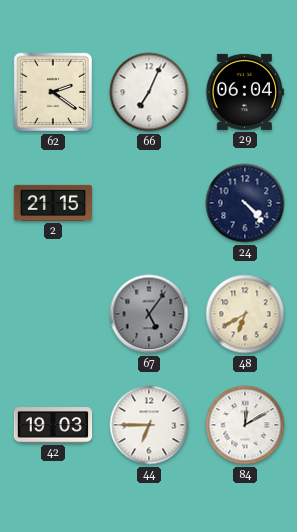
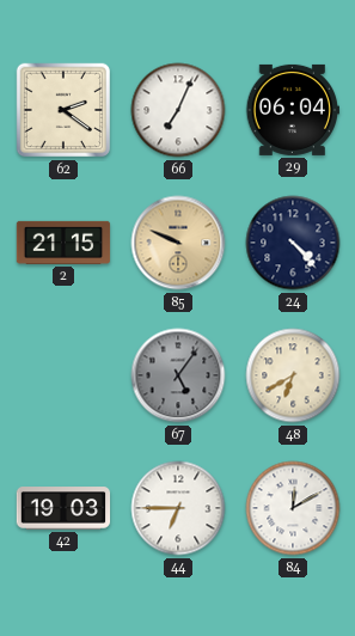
85: none -> 9:49
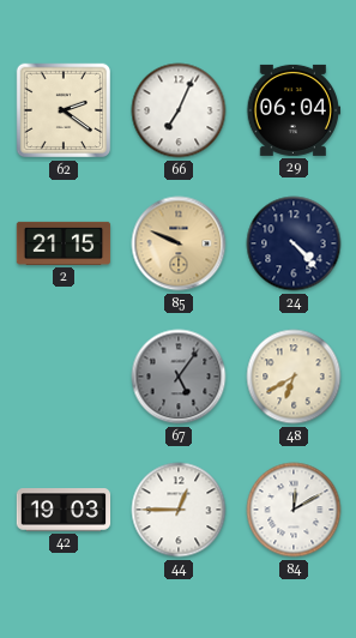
44: 6:45 -> 12:45
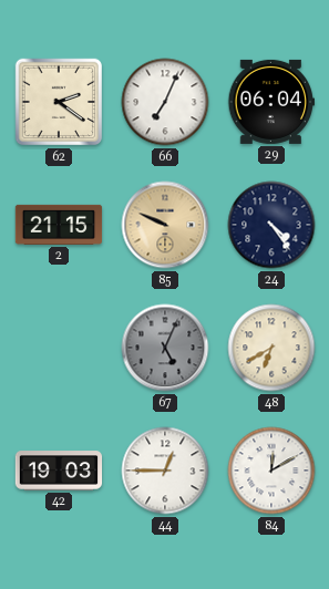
24: 4:23 -> 4:24
67: 5:06 -> 5:04
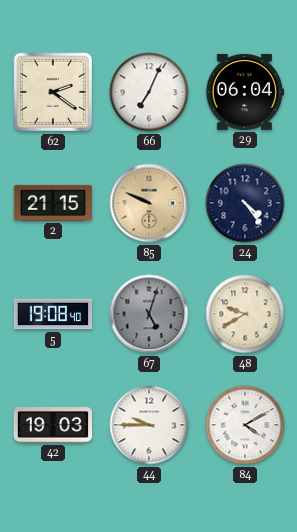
5: none -> 19:08
67: 5:04 -> 5:03
48: 6:40 -> 9:40
44: 12:45 -> 9:45
84: 12:10 -> 4:10
